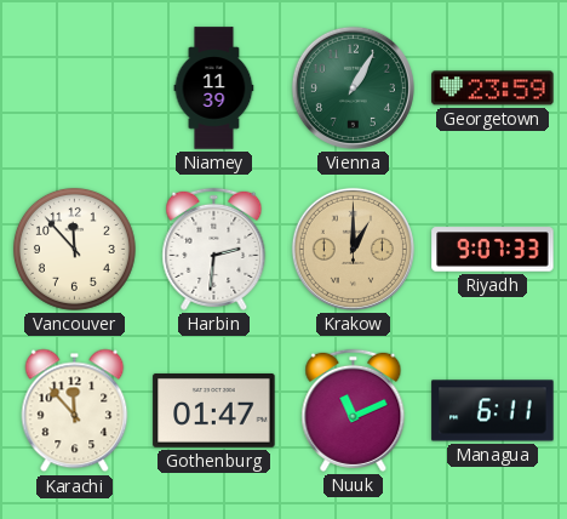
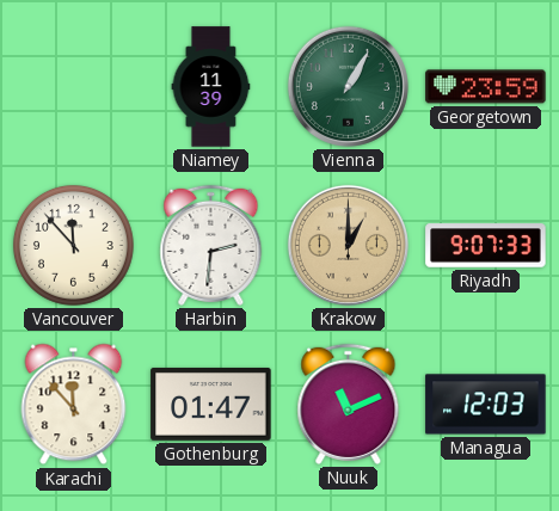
Managua: 6:11 -> 12:03
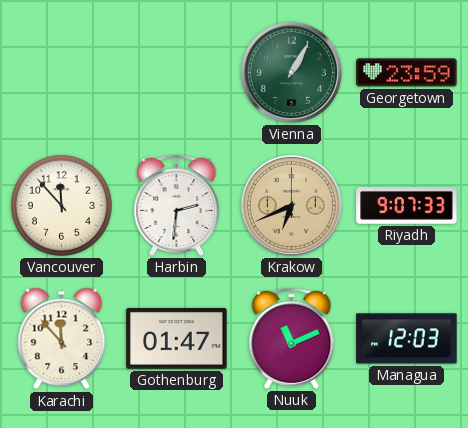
Niamey: 11:39 -> none
Krakow: 1:00 -> 6:41
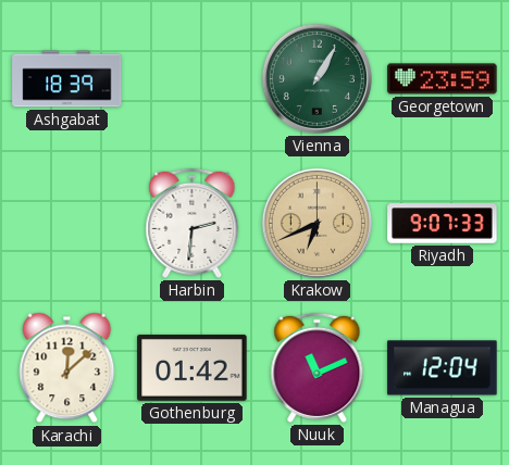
Ashgabat: none -> 18:39
Vancouver: 11:53 -> none
Karachi: 11:53 -> 12:08
Gothenburg: 01:47 -> 01:42
Managua: 12:03 -> 12:04
